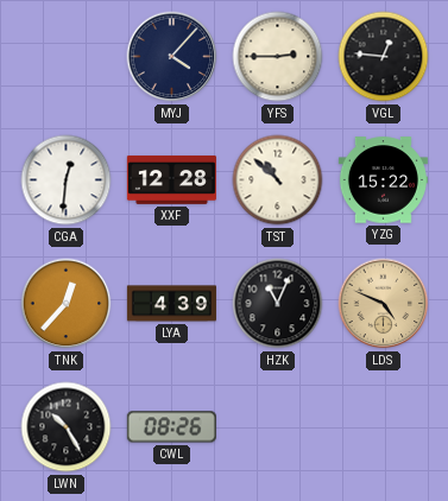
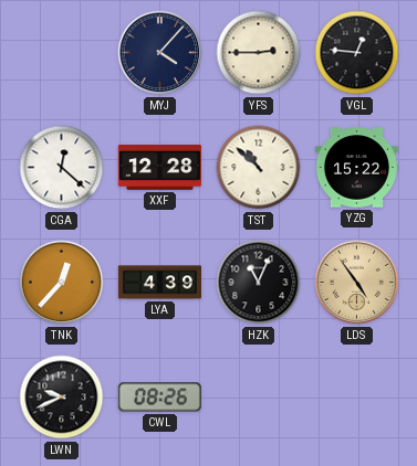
CGA: 12:31 -> 12:22
LDS: 4:49 -> 4:54
LWN: 10:25 -> 9:41
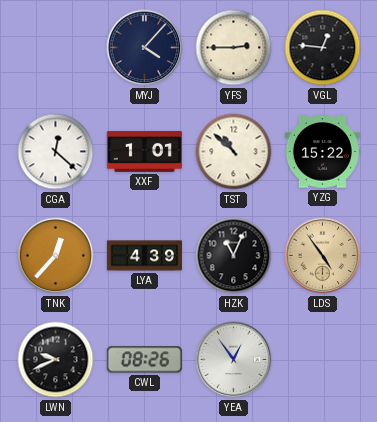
XXF: 12:28 -> 1:01
YEA: none -> 12:54
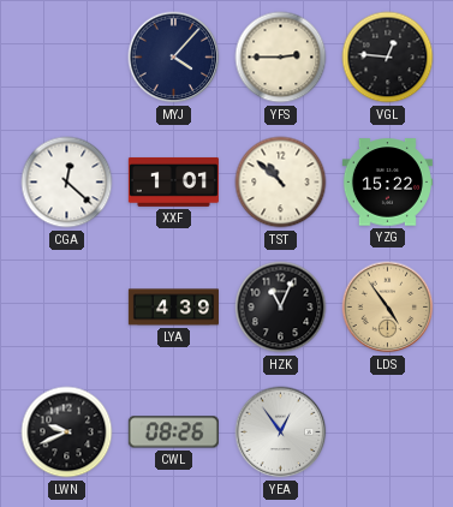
TNK: 12:37 -> none
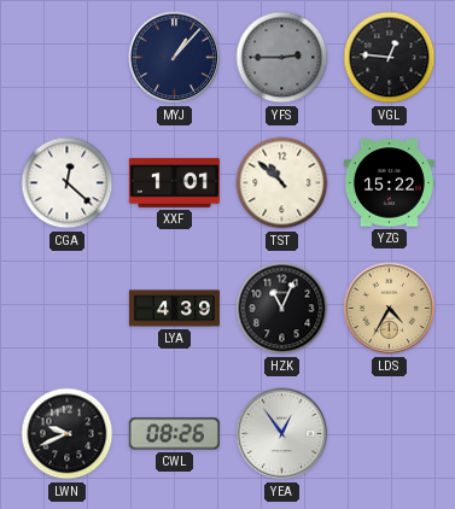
MYJ: 4:07 -> 1:07
YFS dial: cream -> grey
LDS: 4:54 -> 4:35
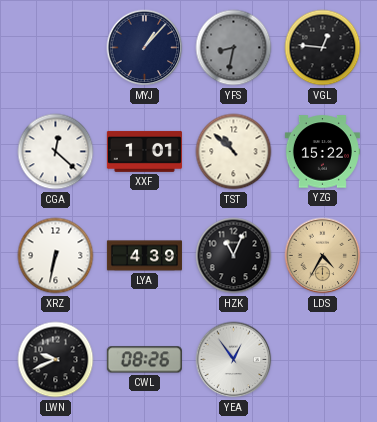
YFS: 2:45 -> 8:32
XRZ: none -> 6:32
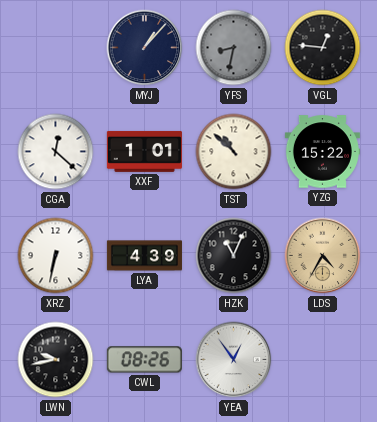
LWN: 9:41 -> 9:43
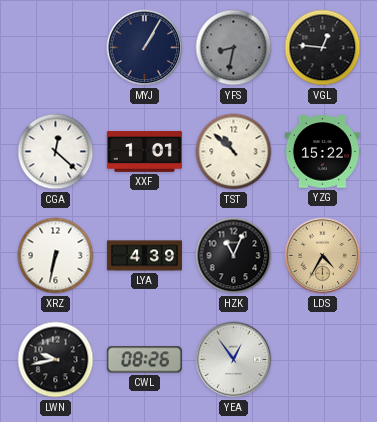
MYJ: 1:07 -> 1:05
